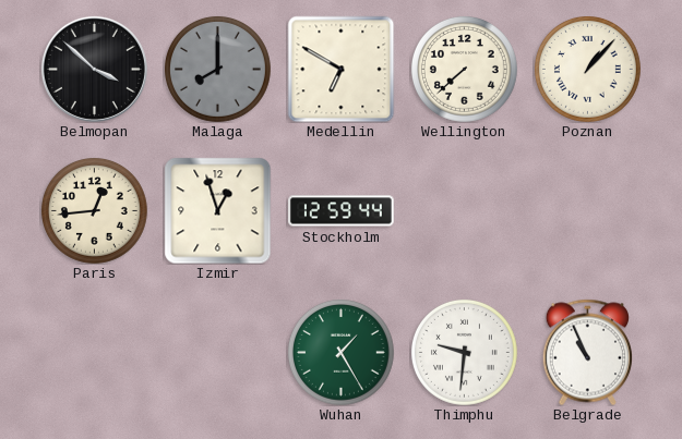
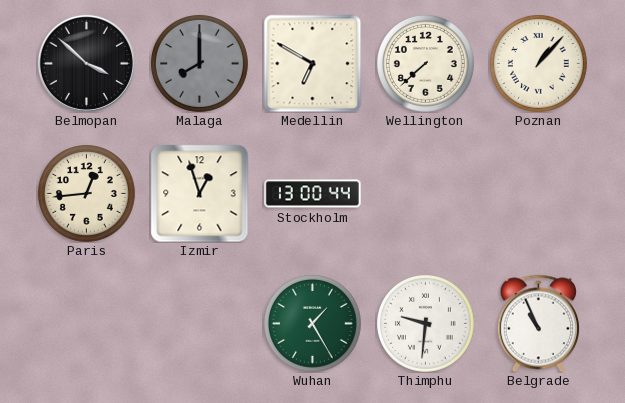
Stockholm: 12:59 -> 13:00
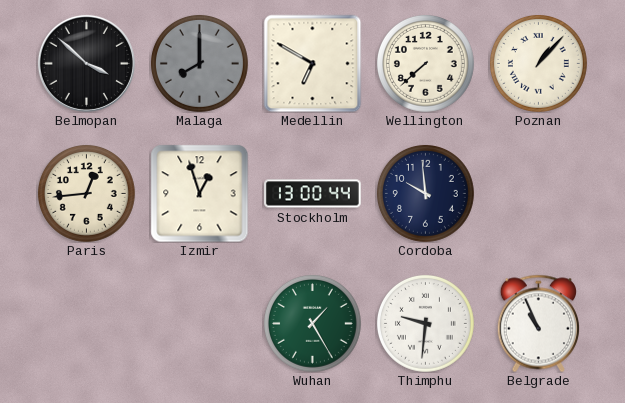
Cordoba: none -> 9:59
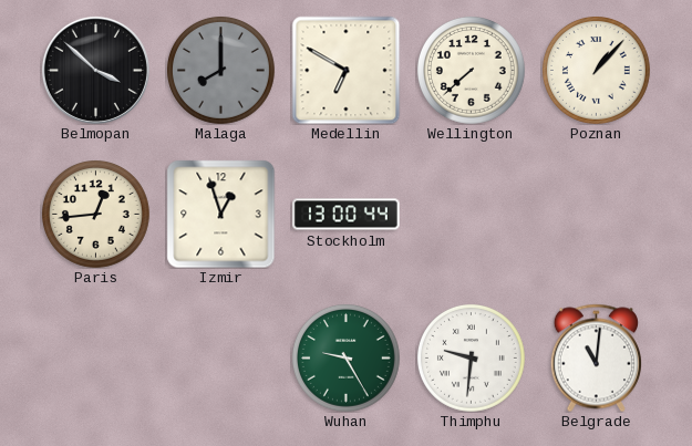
Cordoba: 9:59 -> none
Wuhan: 1:25 -> 9:25
Belgrade: 10:56 -> 11:01
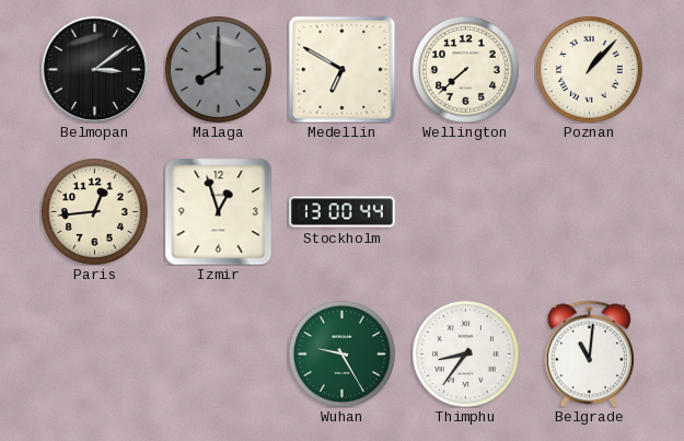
Belmopan: 3:52 -> 3:09
Thimphu: 9:31 -> 8:36
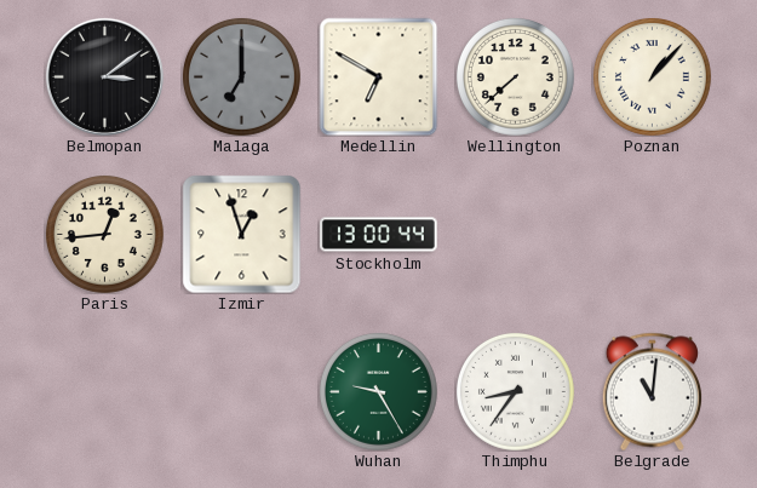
Malaga: 8:00 -> 7:00
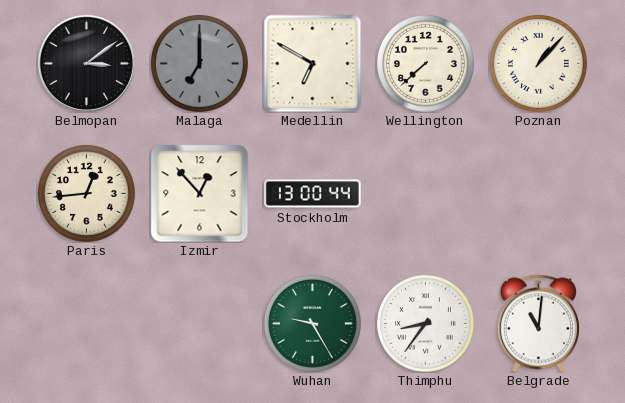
Izmir: 12:57 -> 12:53
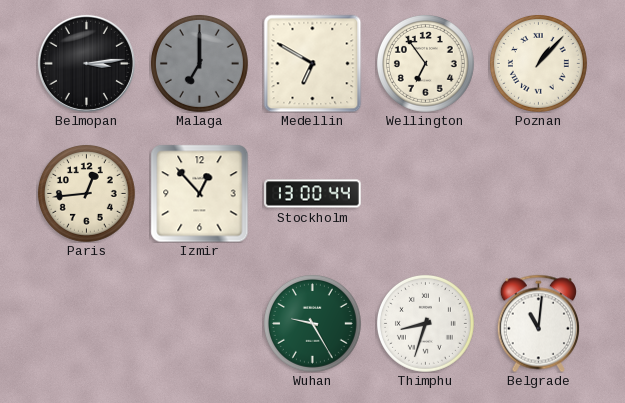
Belmopan: 3:09 -> 3:14
Wellington: 7:38 -> 6:54
Thimphu: 8:36 -> 8:33
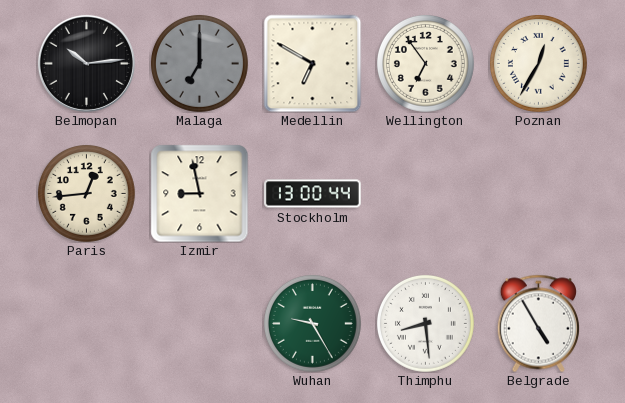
Belmopan: 3:14 -> 10:14
Poznan: 1:07 -> 12:35
Izmir: 12:53 -> 8:58
Thimphu: 8:33 -> 8:29
Belgrade: 11:01 -> 4:55
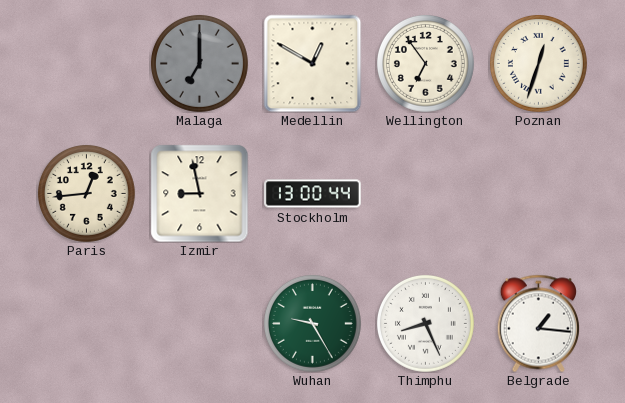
Belmopan: 10:14 -> none
Medellin: 6:50 -> 12:50
Poznan: 12:35 -> 12:33
Thimphu: 8:29 -> 8:26
Belgrade: 4:55 -> 1:16
